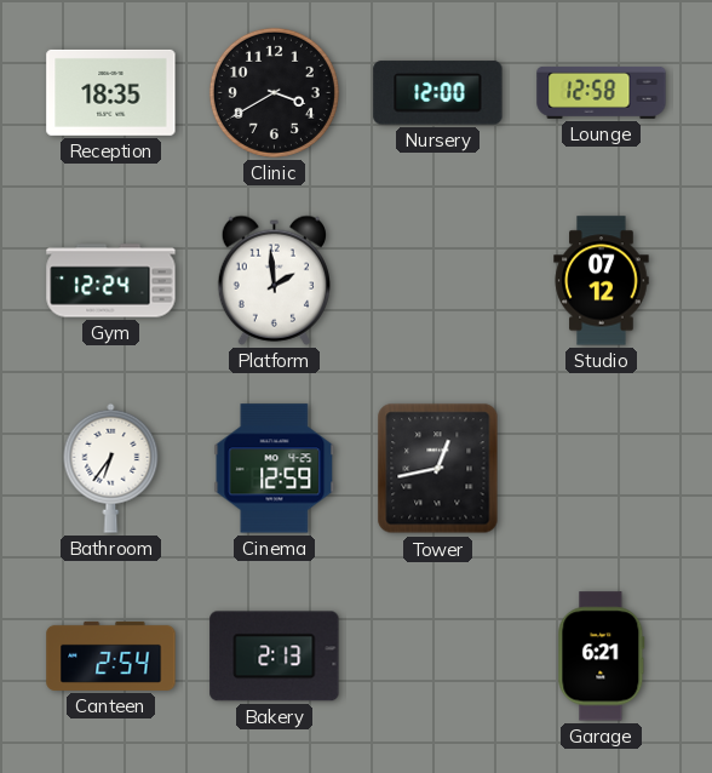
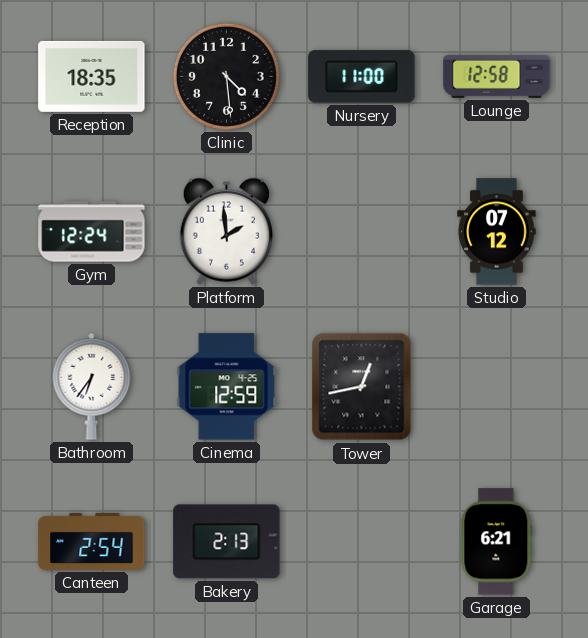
Clinic: 3:40 -> 4:29
Nursery: 12:00 -> 11:00
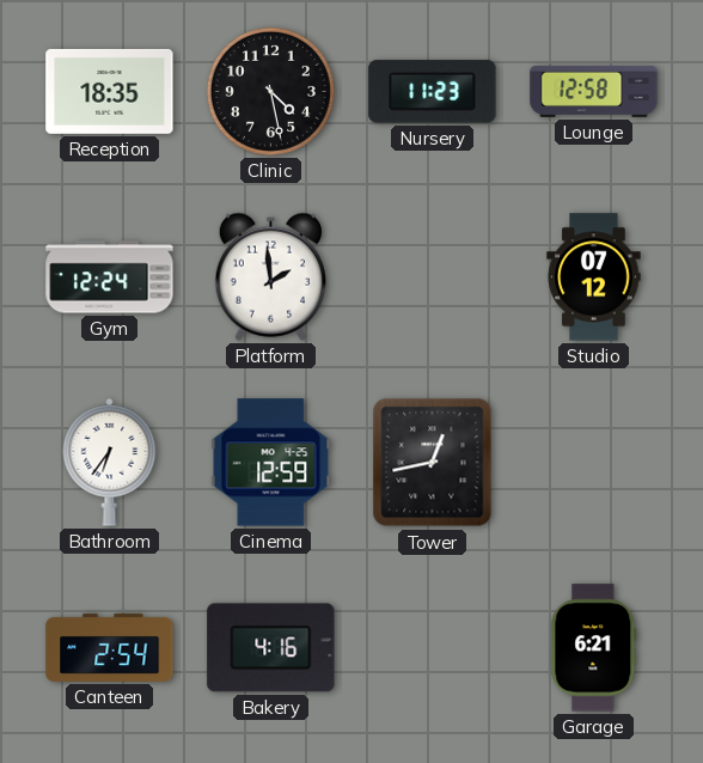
Clinic: 4:29 -> 4:28
Nursery: 11:00 -> 11:23
Bakery: 2:13 -> 4:16
